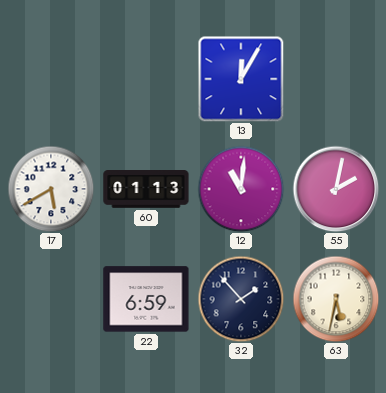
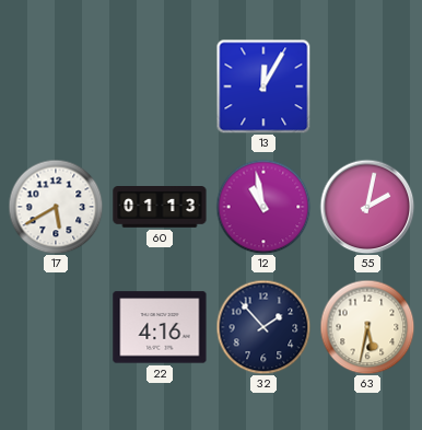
12: 11:01 -> 10:58
22: 6:59 -> 4:16
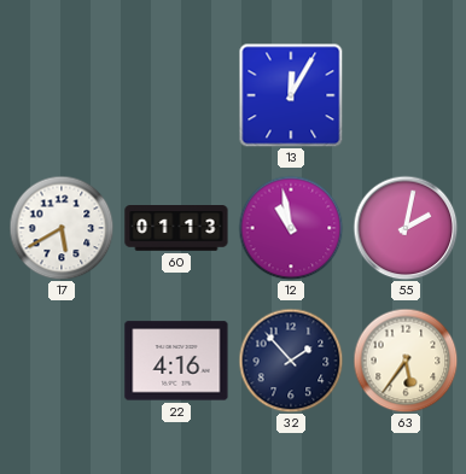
63: 5:32 -> 5:36
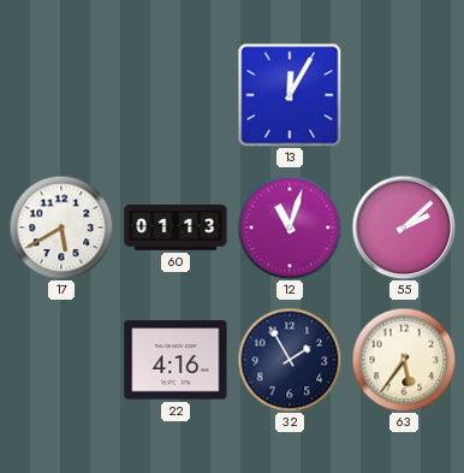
12: 10:58 -> 11:03
55: 2:02 -> 2:08
32: 1:53 -> 1:55
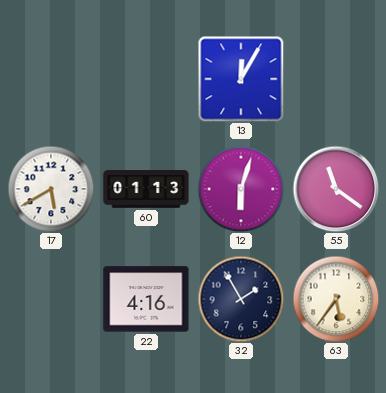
12: 11:03 -> 6:03
55: 2:08 -> 11:21
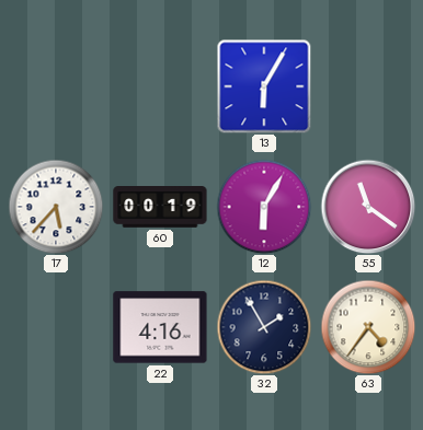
13: 12:05 -> 6:05
17: 5:40 -> 5:37
60: 01:13 -> 00:19
12: 6:03 -> 6:05
63: 5:36 -> 4:36
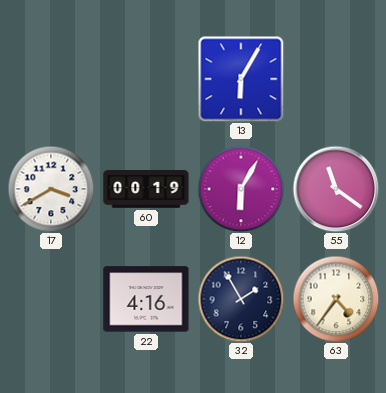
17: 5:37 -> 3:40
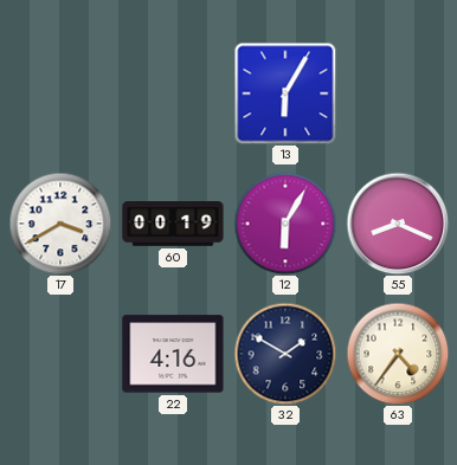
55: 11:21 -> 8:19
32: 1:55 -> 1:50
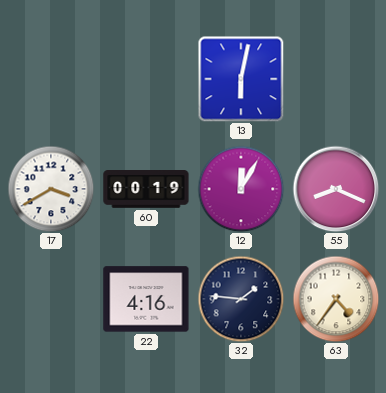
13: 6:05 -> 6:02
12: 6:05 -> 12:05
32: 1:50 -> 1:46
